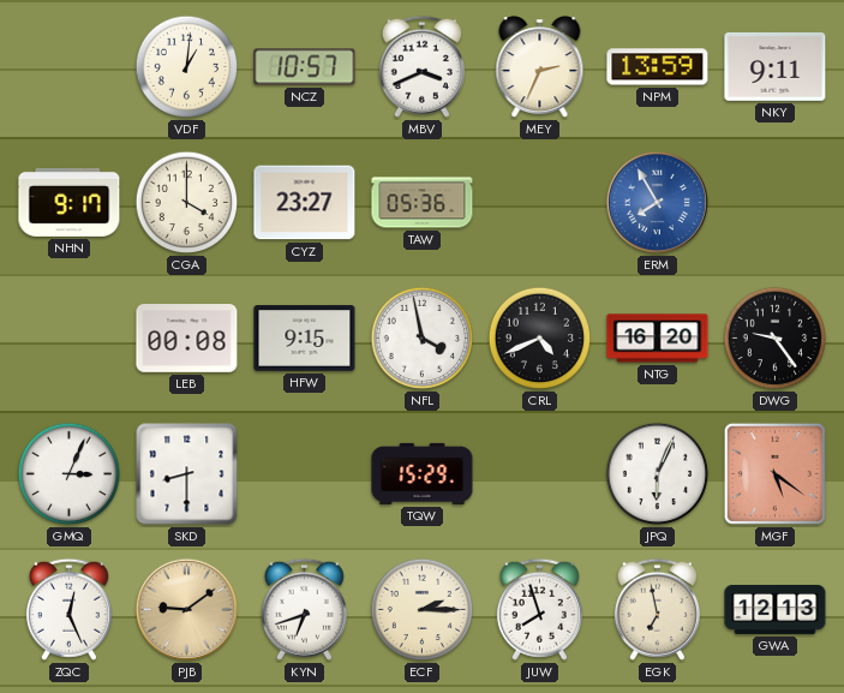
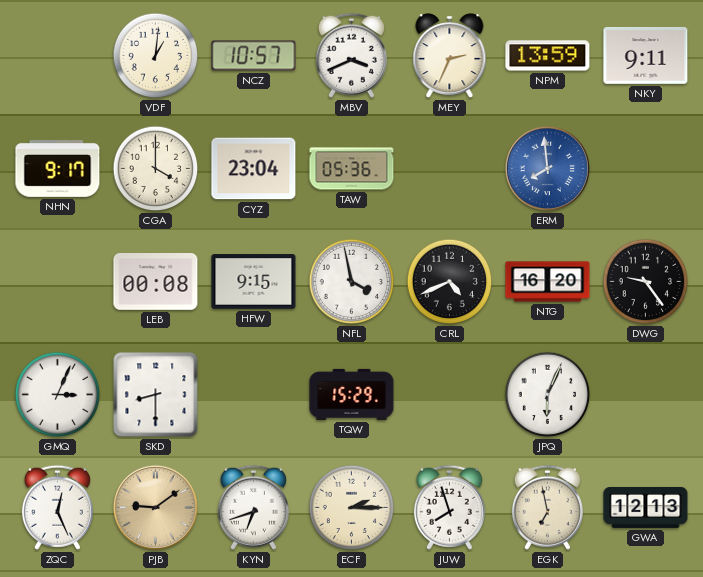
CYZ: 23:27 -> 23:04
ERM: 7:55 -> 7:59
MGF: 5:21 -> none
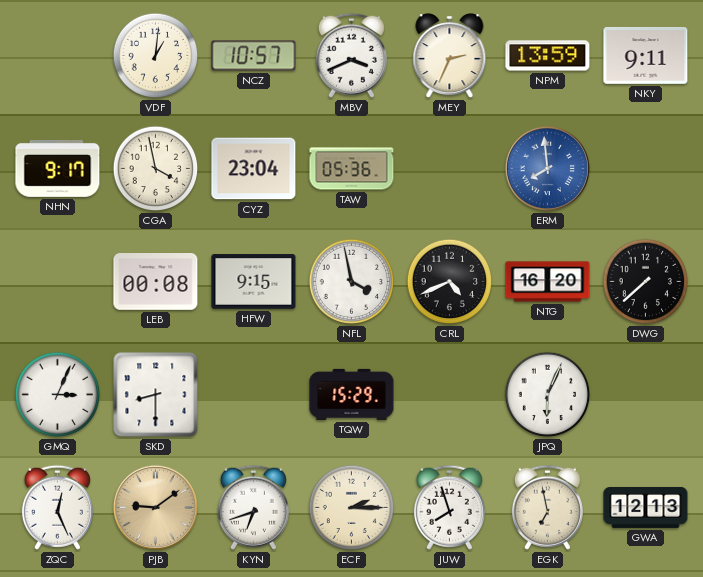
CGA: 4:00 -> 3:58
DWG: 9:24 -> 7:38
